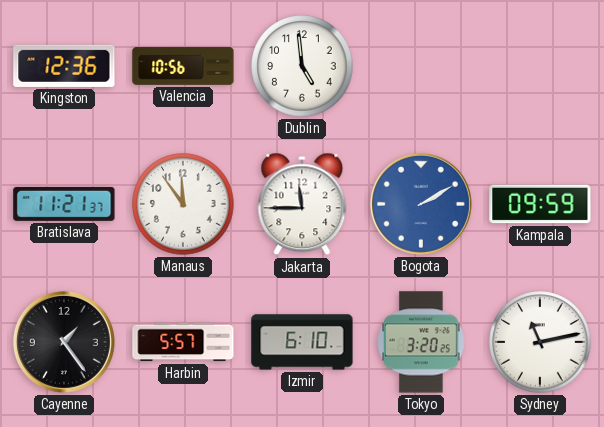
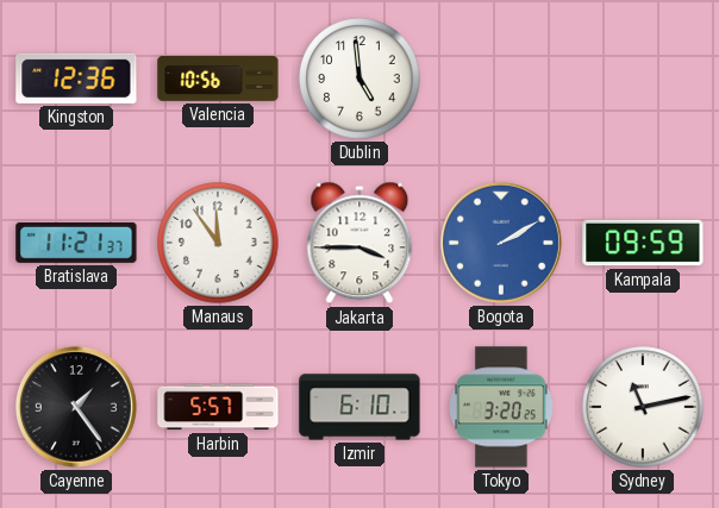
Jakarta: 11:45 -> 3:45
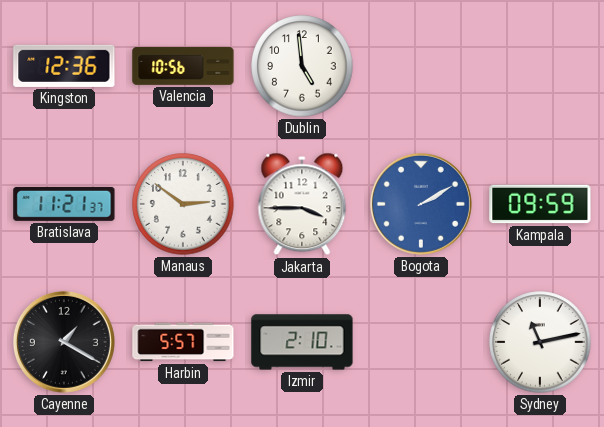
Manaus: 11:54 -> 2:51
Cayenne: 1:24 -> 1:20
Izmir: 6:10 -> 2:10
Tokyo: 3:20 -> none
